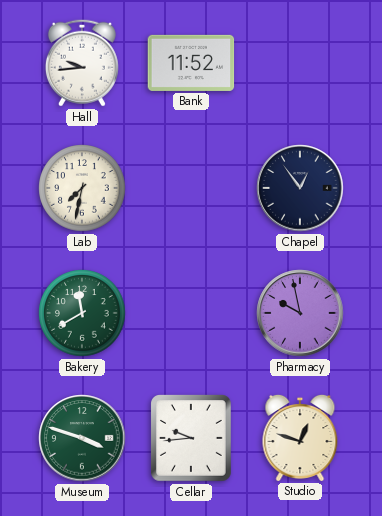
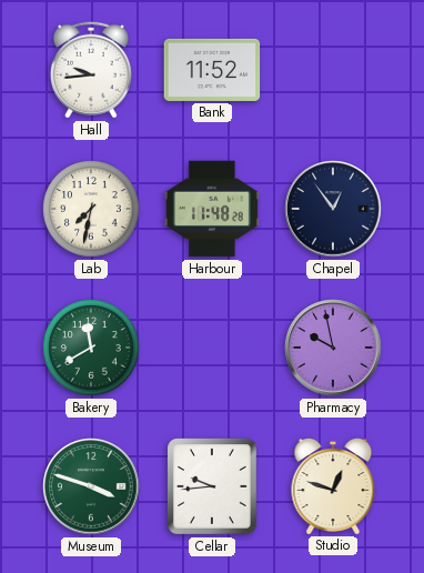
Harbour: none -> 11:48
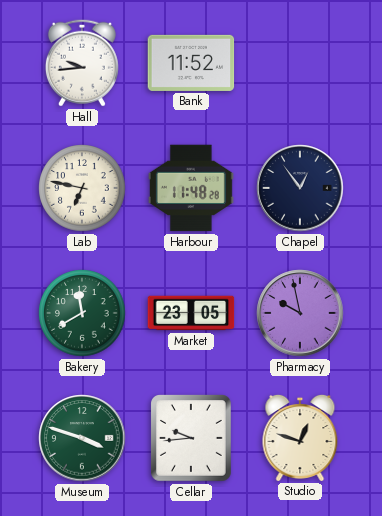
Lab: 7:32 -> 6:47
Market: none -> 23:05
